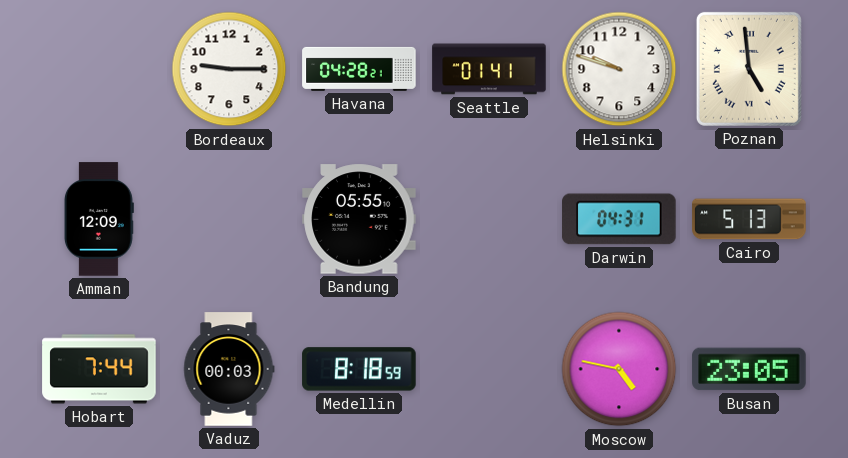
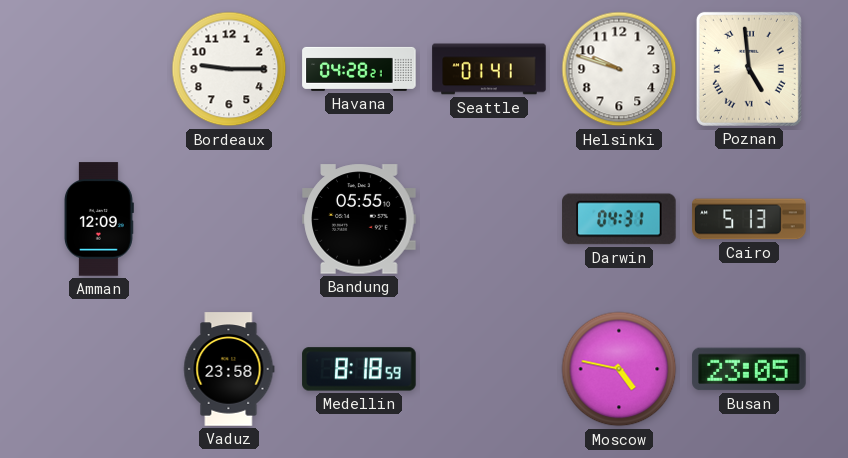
Hobart: 7:44 -> none
Vaduz: 00:03 -> 23:58
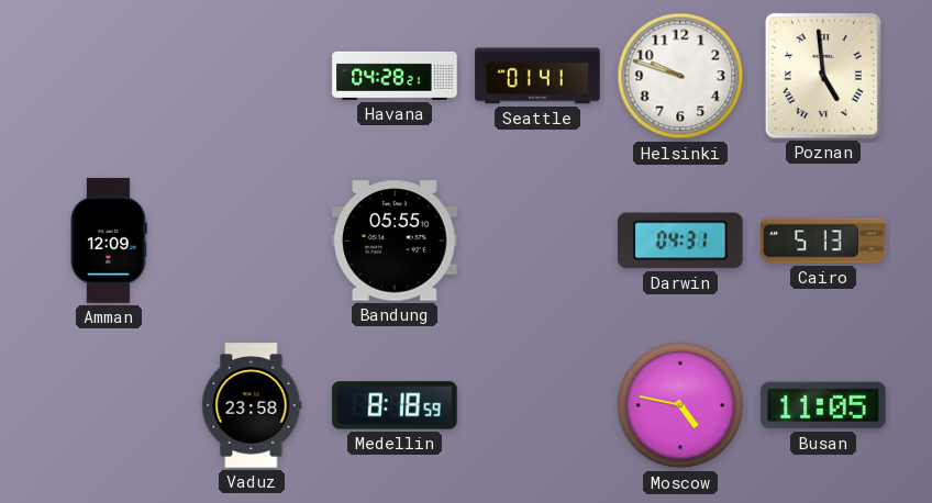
Bordeaux: 9:15 -> none
Busan: 23:05 -> 11:05
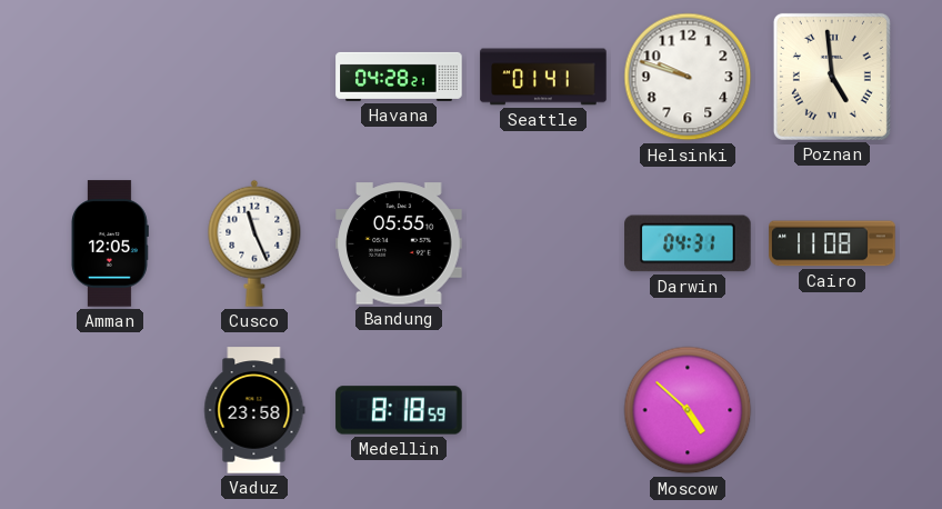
Amman: 12:09 -> 12:05
Cusco: none -> 11:26
Cairo: 5:13 -> 11:08
Moscow: 4:47 -> 4:52
Busan: 11:05 -> none
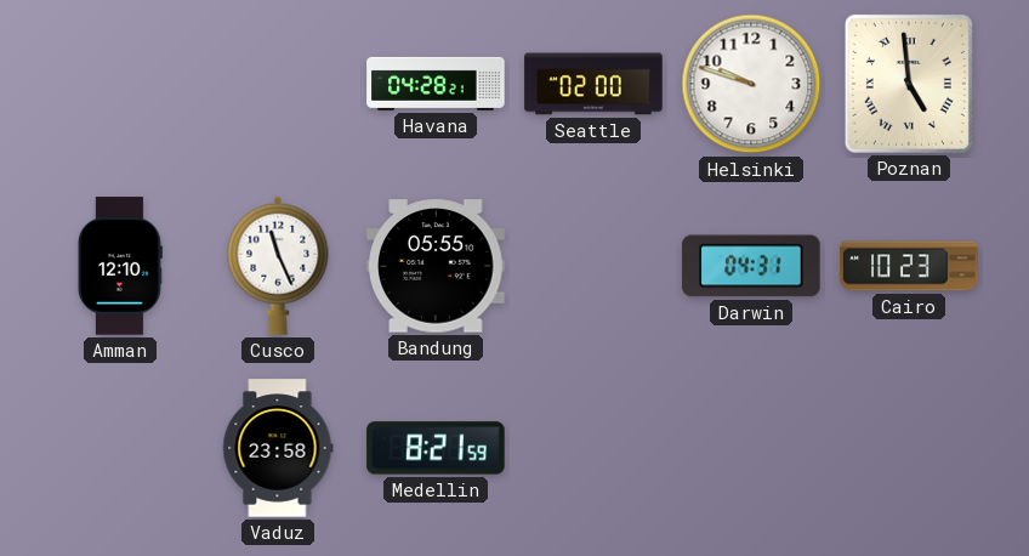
Seattle: 01:41 -> 02:00
Amman: 12:05 -> 12:10
Cairo: 11:08 -> 10:23
Medellin: 8:18 -> 8:21
Moscow: 4:52 -> none
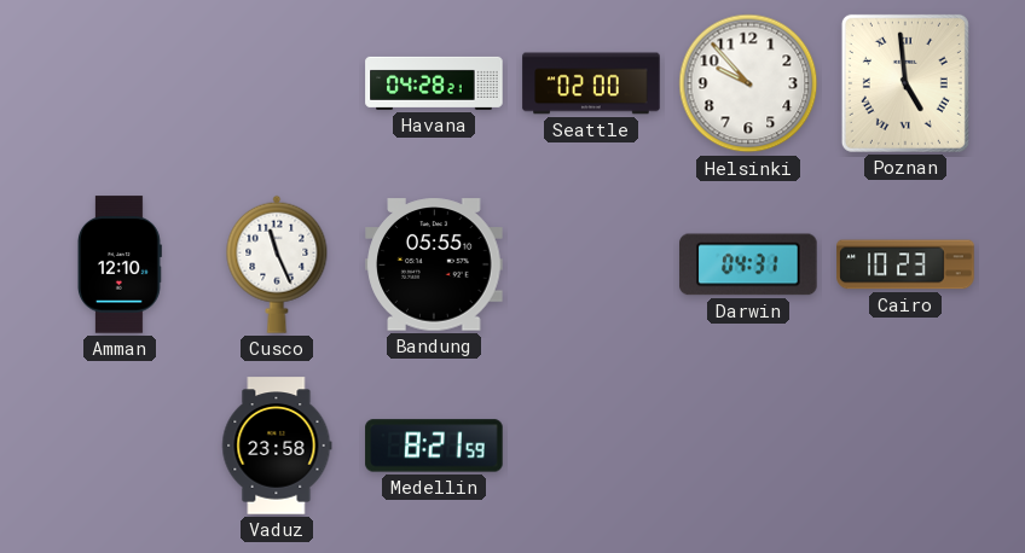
Helsinki: 9:48 -> 9:53
